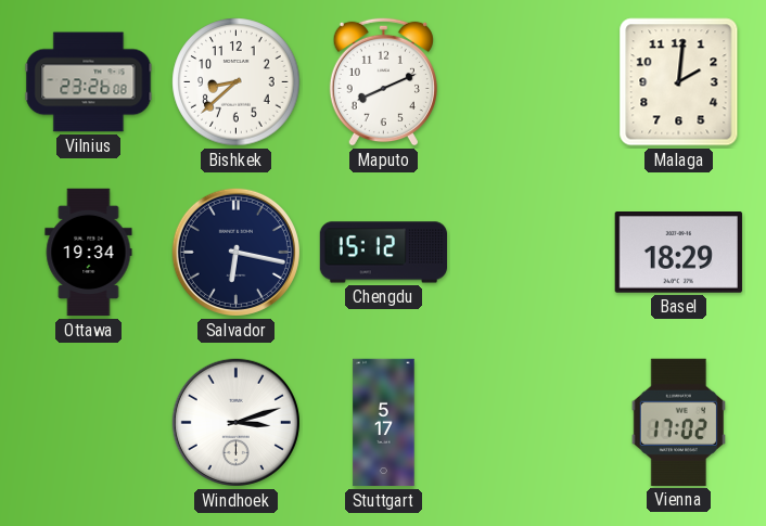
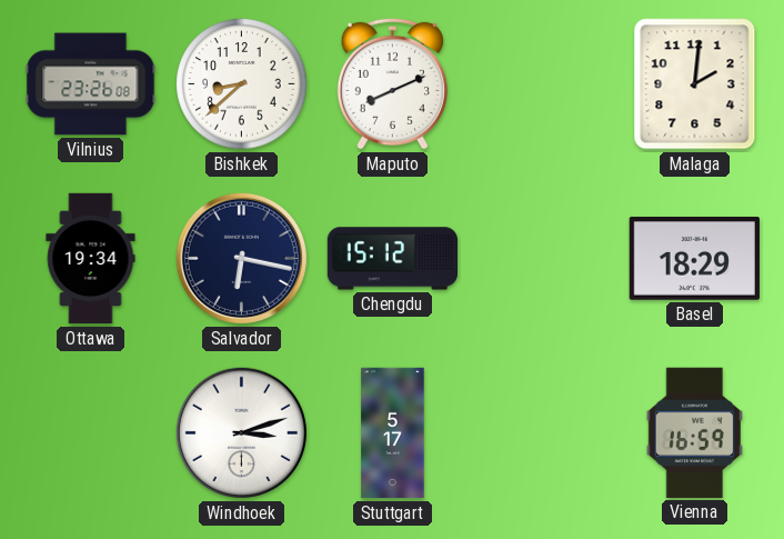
Vienna: 17:02 -> 16:59
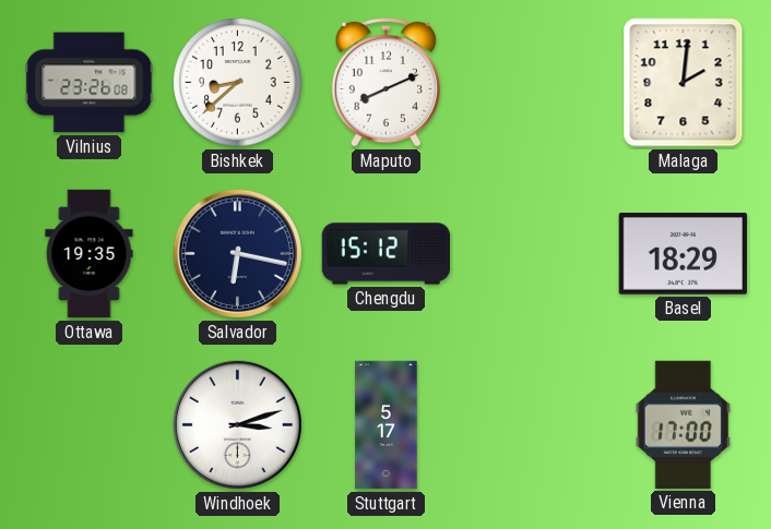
Ottawa: 19:34 -> 19:35
Vienna: 16:59 -> 17:00
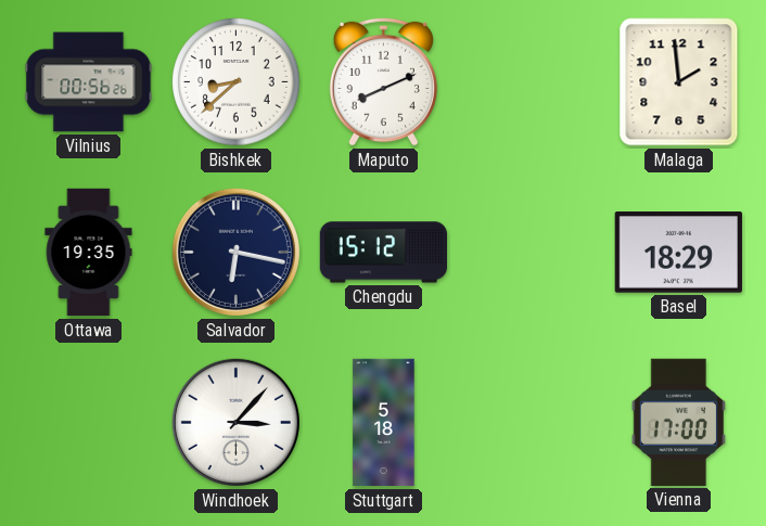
Vilnius: 23:26 -> 00:56
Malaga: 2:01 -> 1:59
Windhoek: 3:12 -> 3:07
Stuttgart: 5:17 -> 5:18
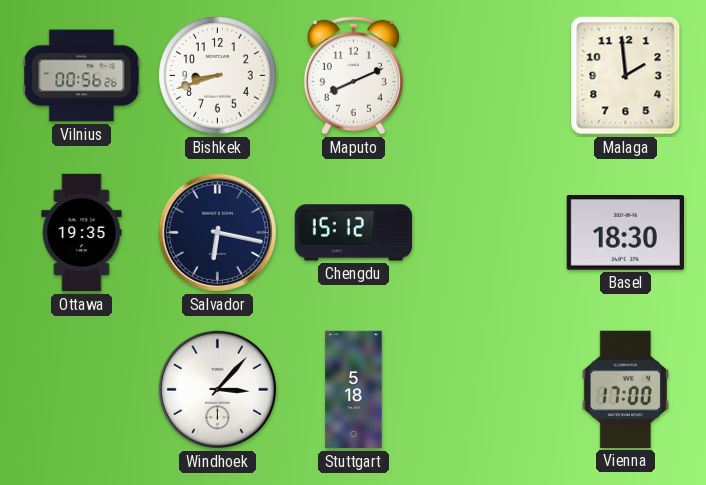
Bishkek: 8:38 -> 8:42
Basel: 18:29 -> 18:30
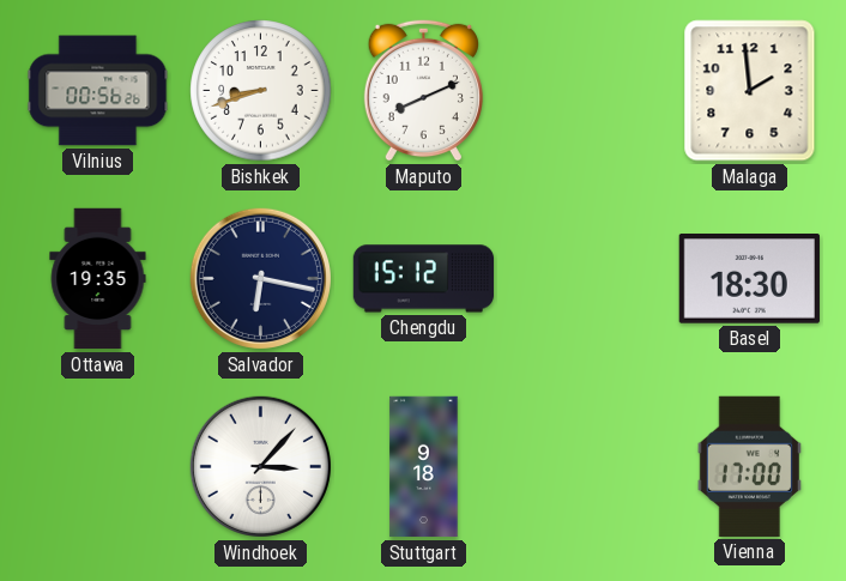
Stuttgart: 5:18 -> 9:18
